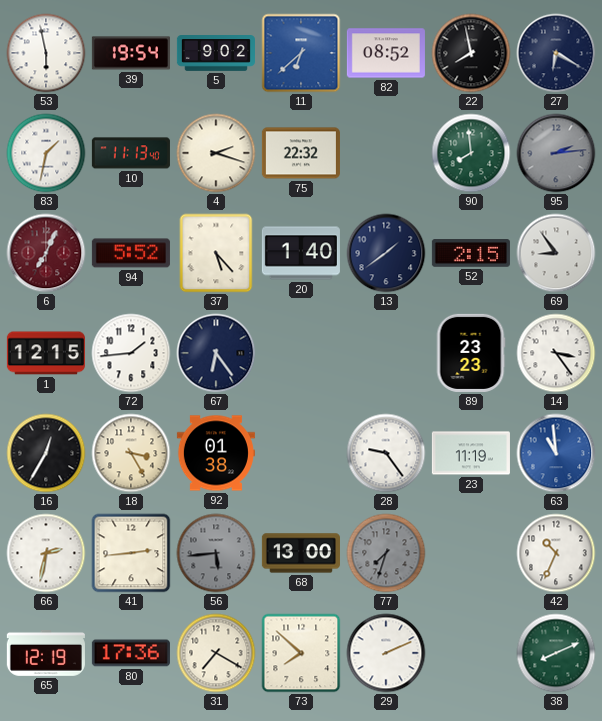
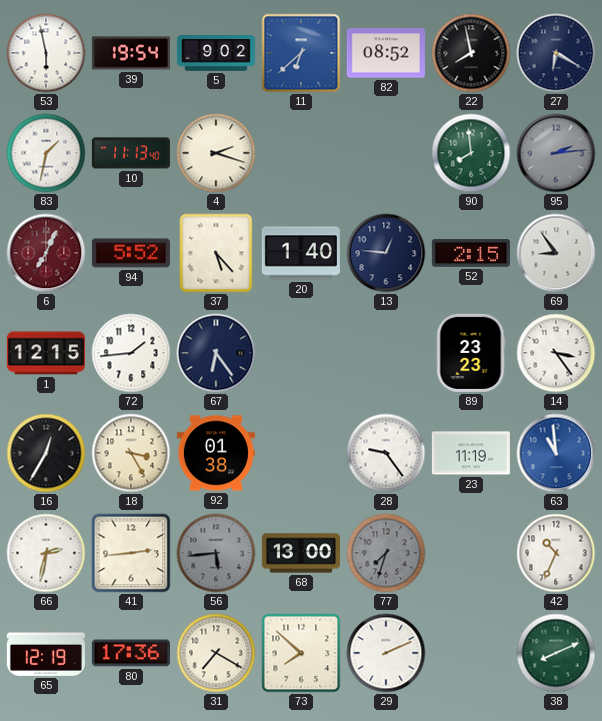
75: 22:32 -> none
13: 1:39 -> 12:46
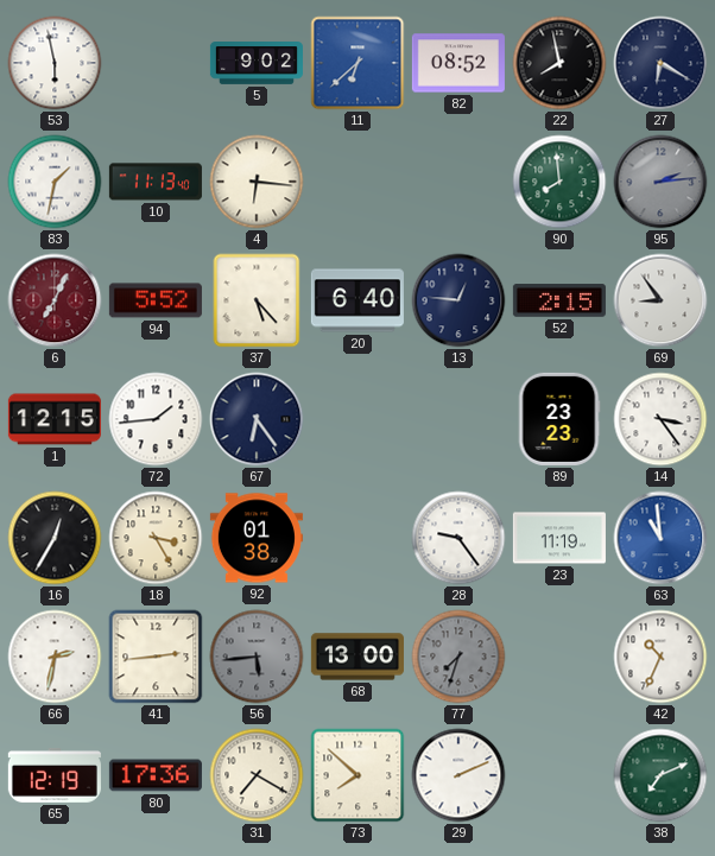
39: 19:54 -> none
4: 2:18 -> 6:16
20: 1:40 -> 6:40
38: 8:11 -> 7:11
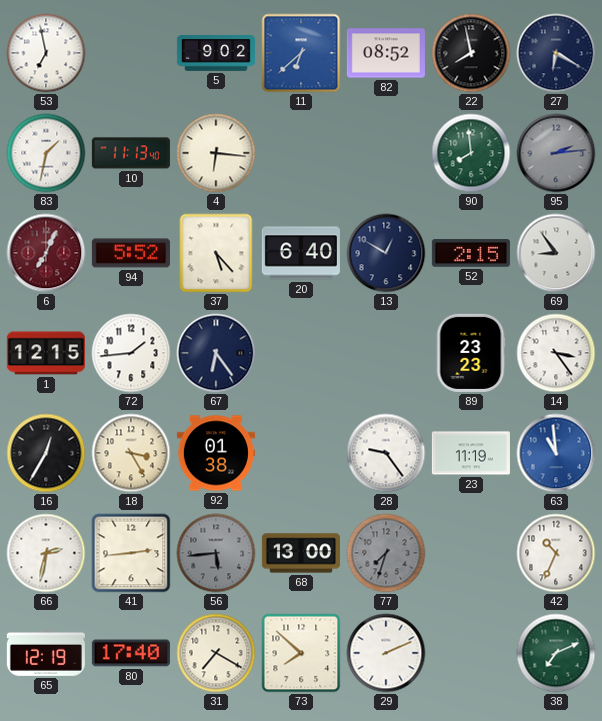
53: 5:58 -> 6:58
13: 12:46 -> 12:50
80: 17:36 -> 17:40
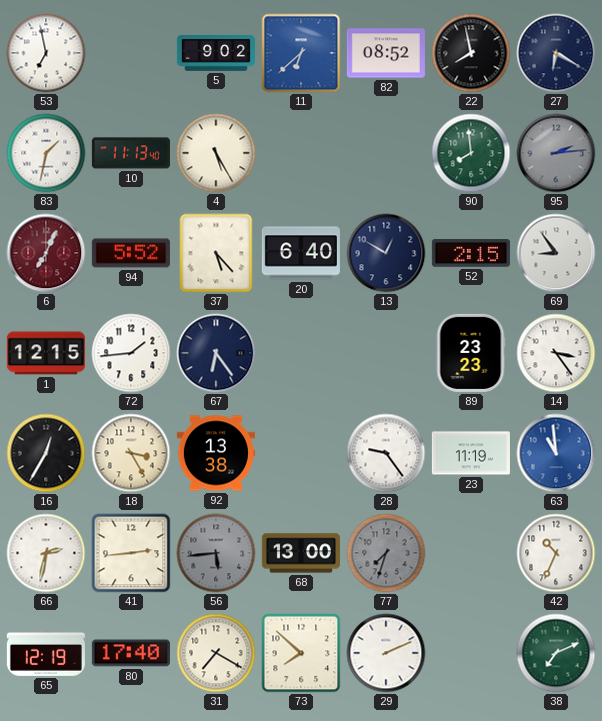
4: 6:16 -> 5:25
92: 01:38 -> 13:38
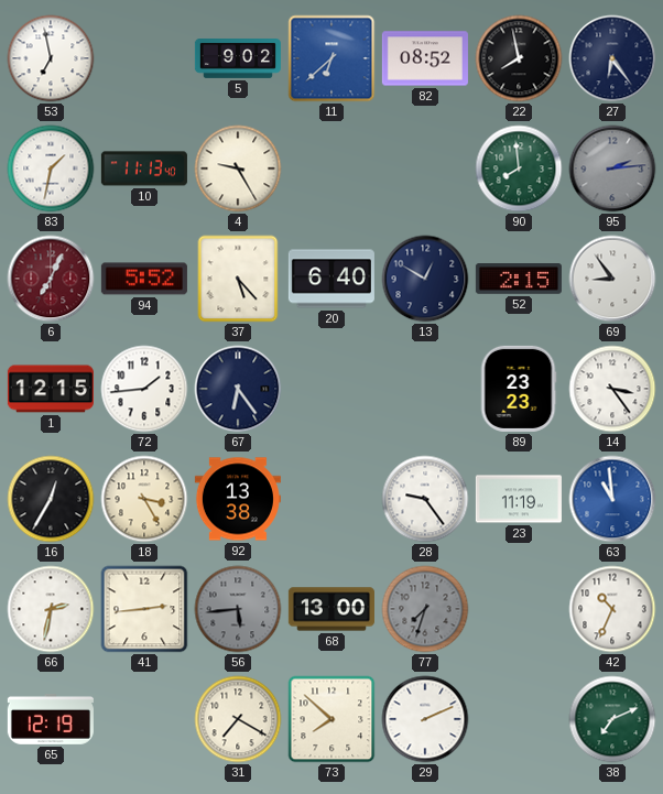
27: 6:20 -> 6:24
4: 5:25 -> 9:25
80: 17:40 -> none
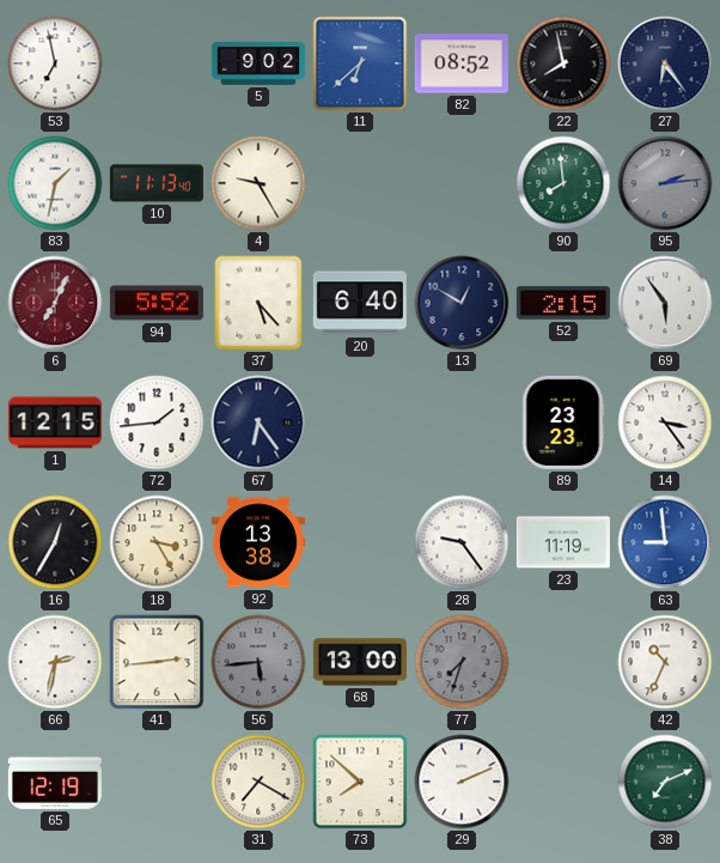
69: 8:54 -> 5:54
63: 10:59 -> 8:59
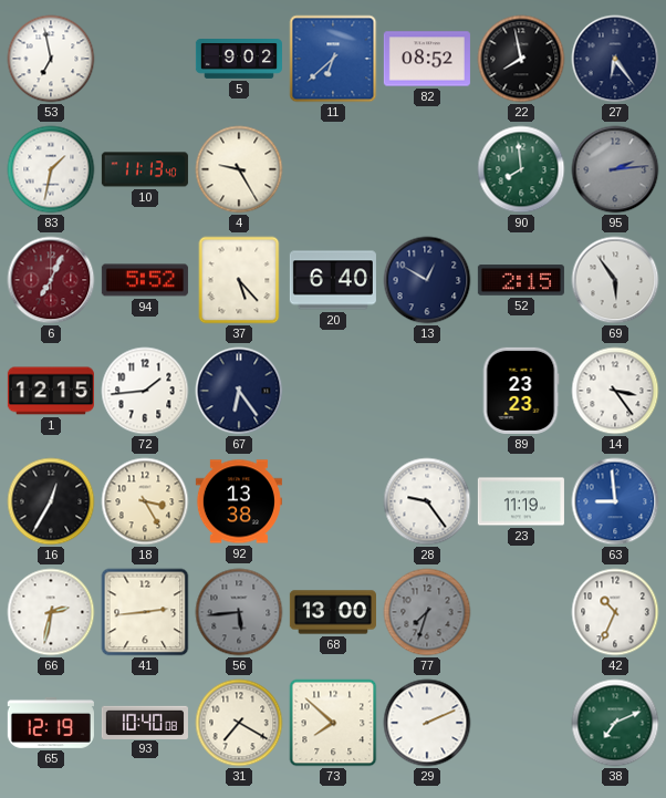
93: none -> 10:40
